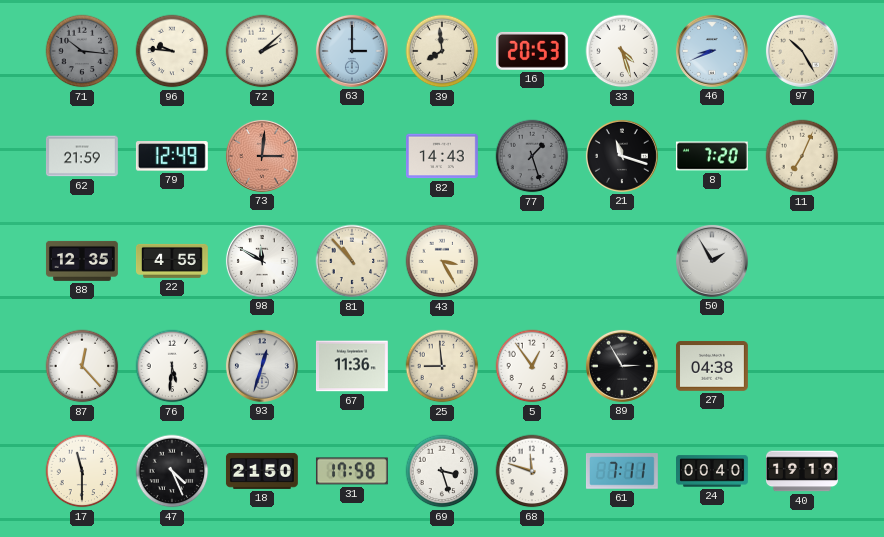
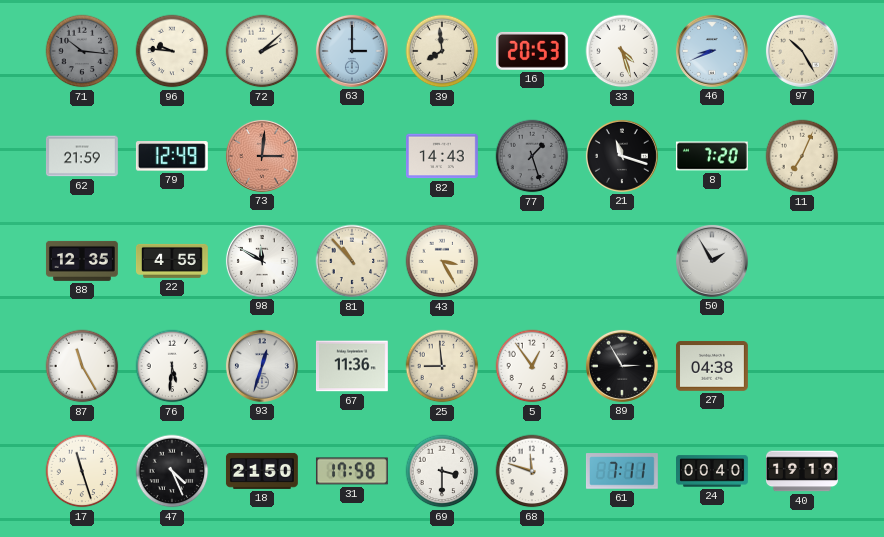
87: 12:23 -> 11:25
17: 11:30 -> 11:27
69: 3:27 -> 3:30
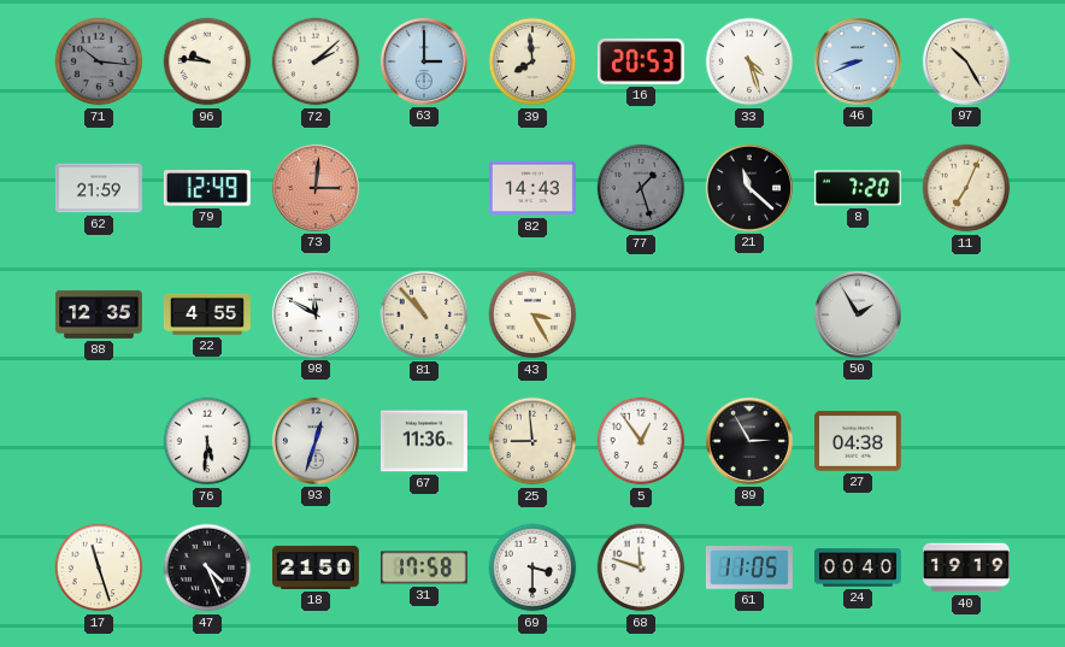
21: 11:18 -> 11:22
87: 11:25 -> none
61: 7:11 -> 11:05
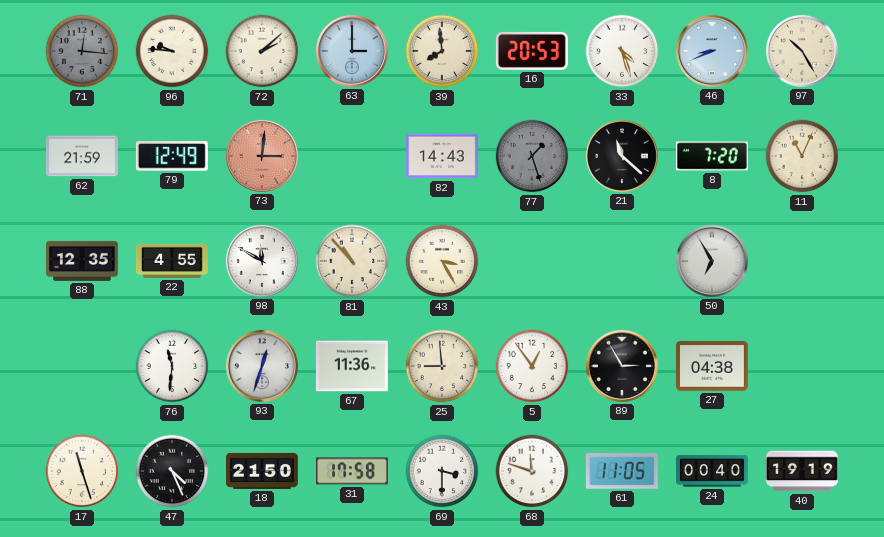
71: 10:16 -> 12:16
11: 7:04 -> 11:04
50: 1:55 -> 6:55
76: 5:31 -> 11:31
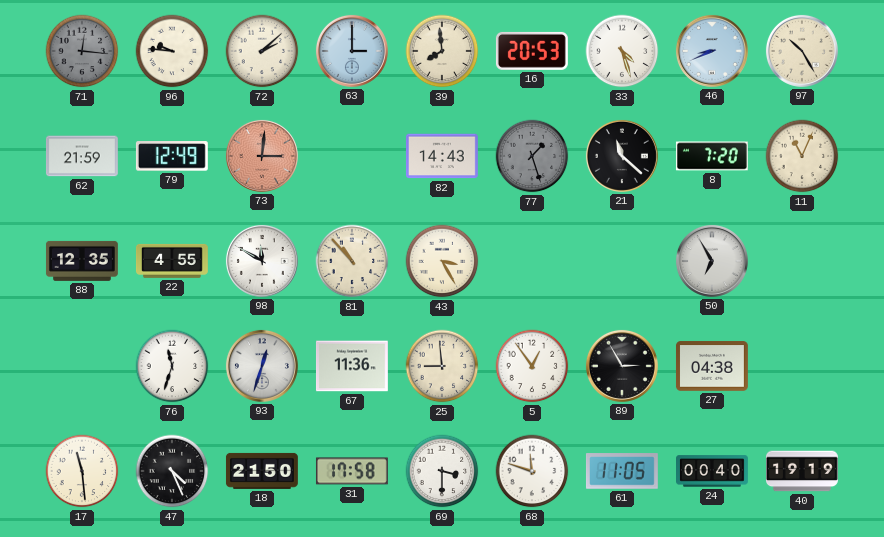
76: 11:31 -> 11:33
17: 11:27 -> 11:29
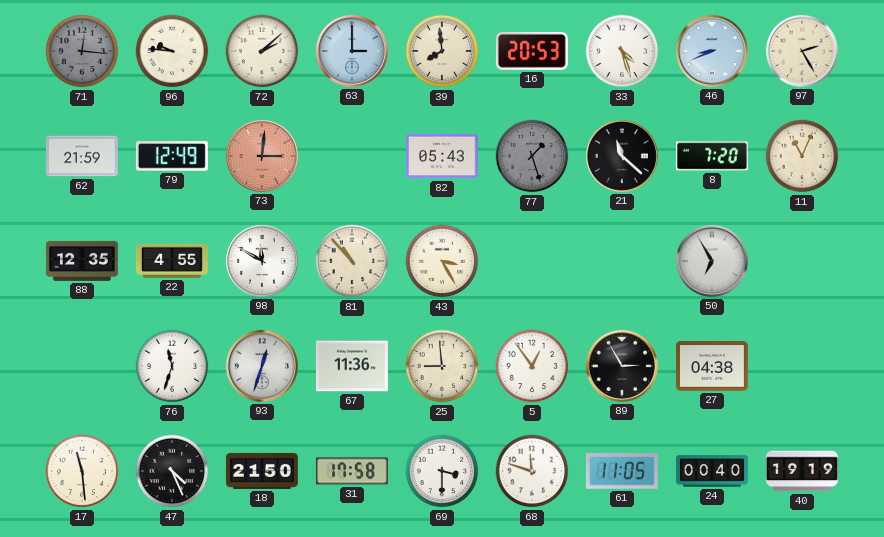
97: 10:25 -> 2:25
82: 14:43 -> 05:43
